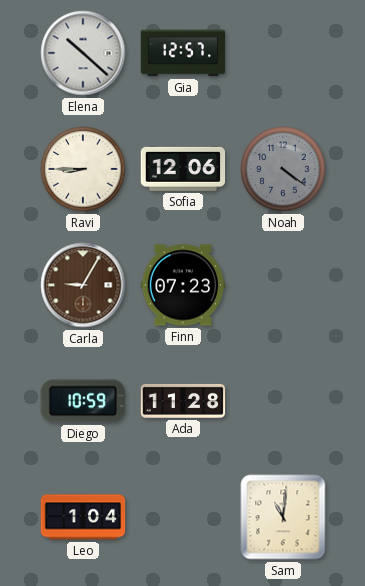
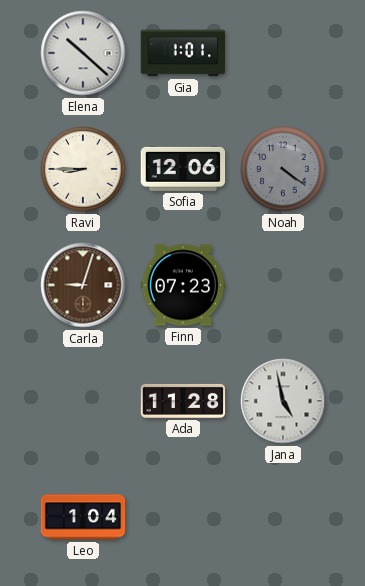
Gia: 12:57 -> 1:01
Carla: 9:05 -> 9:03
Diego: 10:59 -> none
Jana: none -> 4:58
Sam: 11:01 -> none
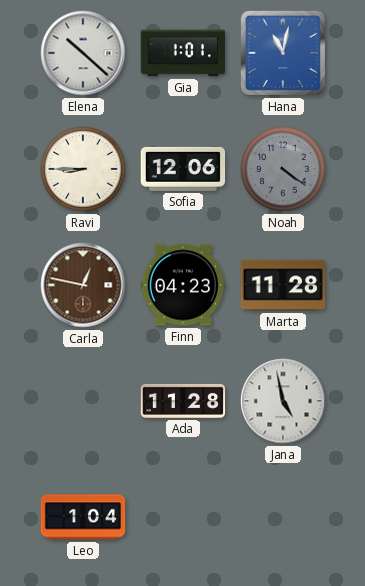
Hana: none -> 11:02
Carla: 9:03 -> 12:47
Finn: 07:23 -> 04:23
Marta: none -> 11:28
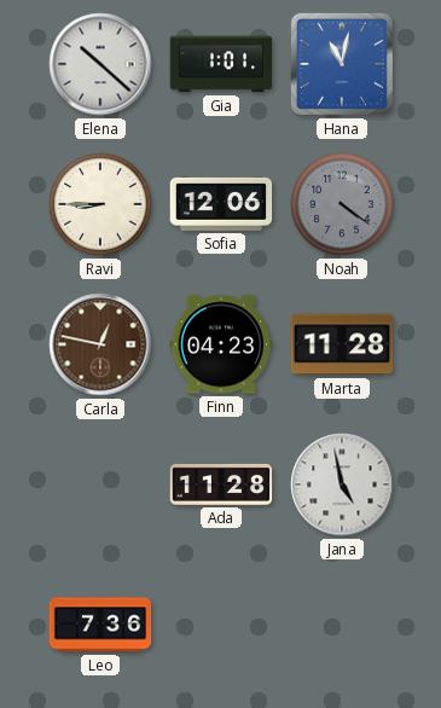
Leo: 1:04 -> 7:36
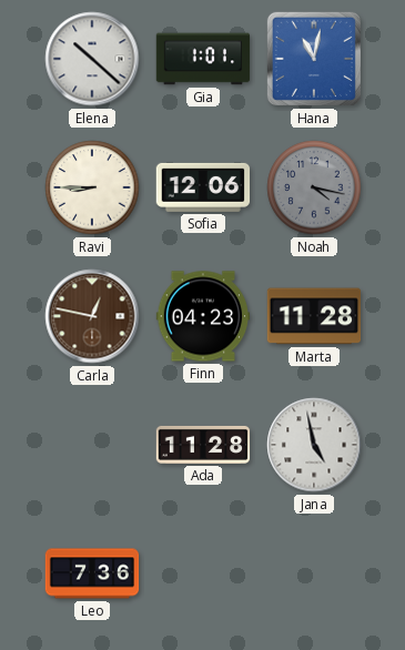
Noah: 4:21 -> 4:17
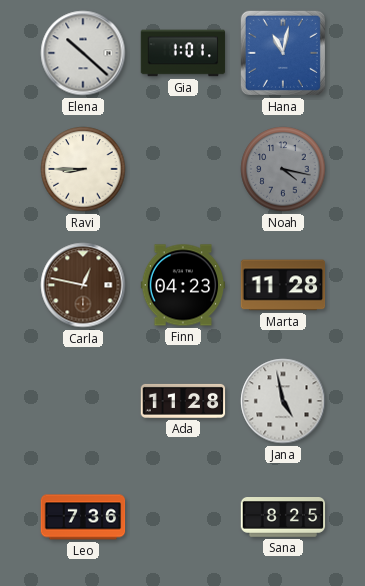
Sofia: 12:06 -> none
Sana: none -> 8:25
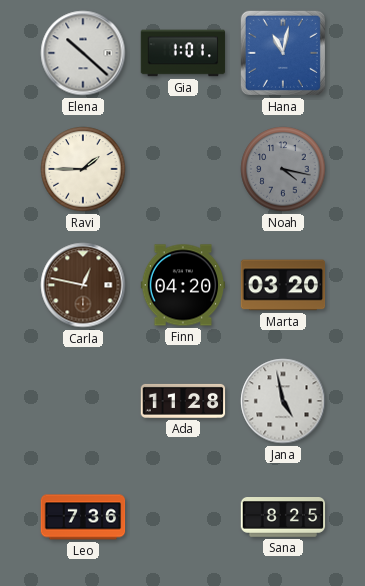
Ravi: 8:45 -> 1:45
Finn: 04:23 -> 04:20
Marta: 11:28 -> 03:20
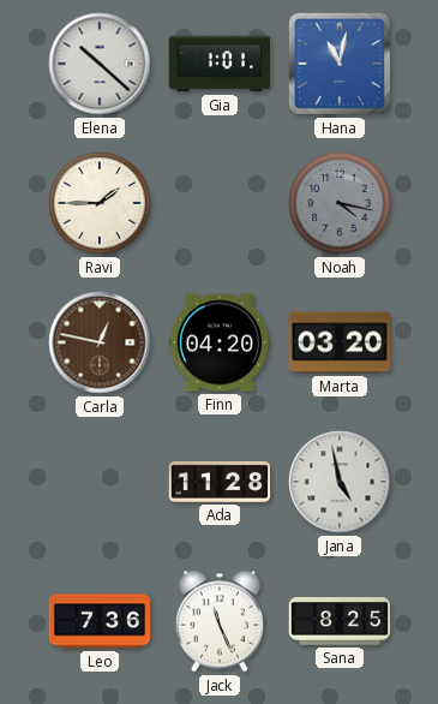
Jack: none -> 11:26
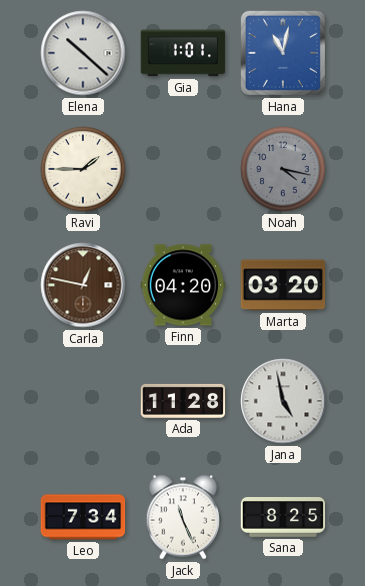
Leo: 7:36 -> 7:34
